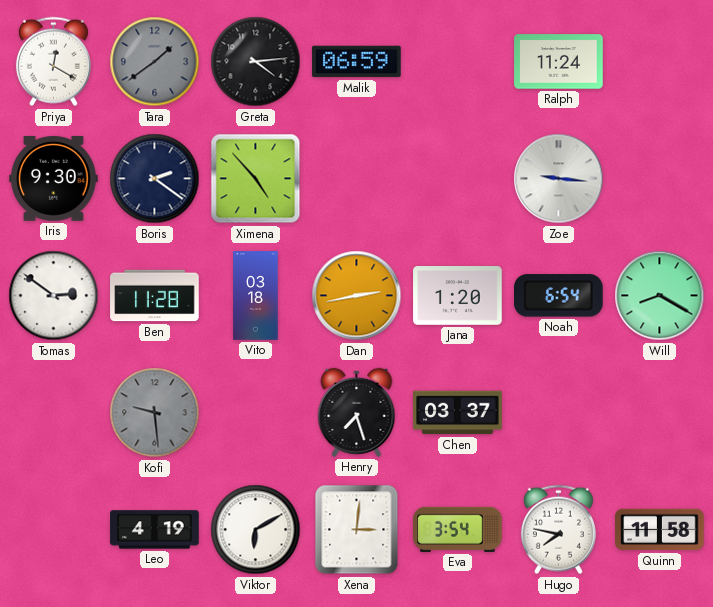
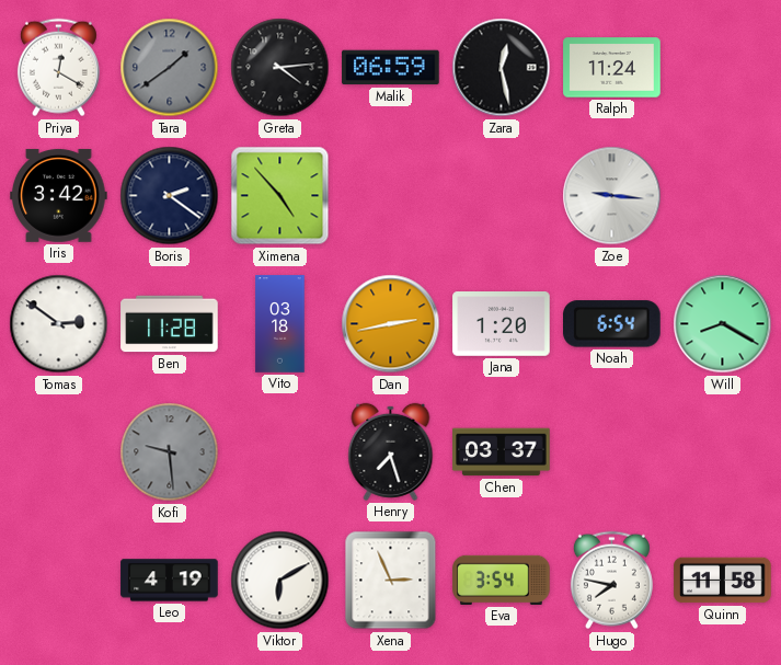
Zara: none -> 12:28
Iris: 9:30 -> 3:42
Xena: 3:01 -> 2:56
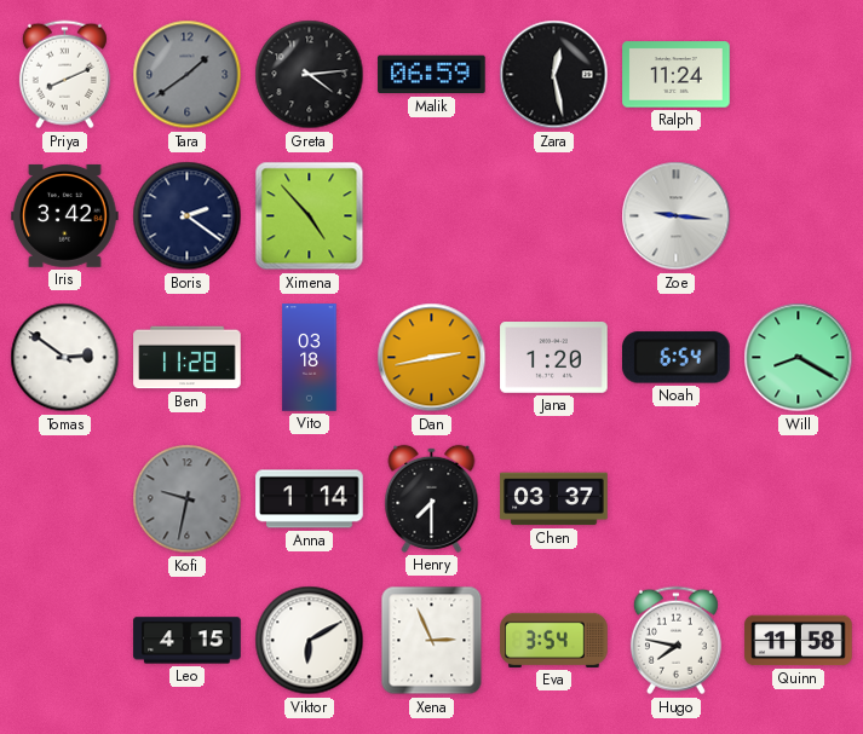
Priya: 12:20 -> 8:11
Kofi: 9:29 -> 9:32
Anna: none -> 1:14
Henry: 7:27 -> 7:30
Leo: 4:19 -> 4:15
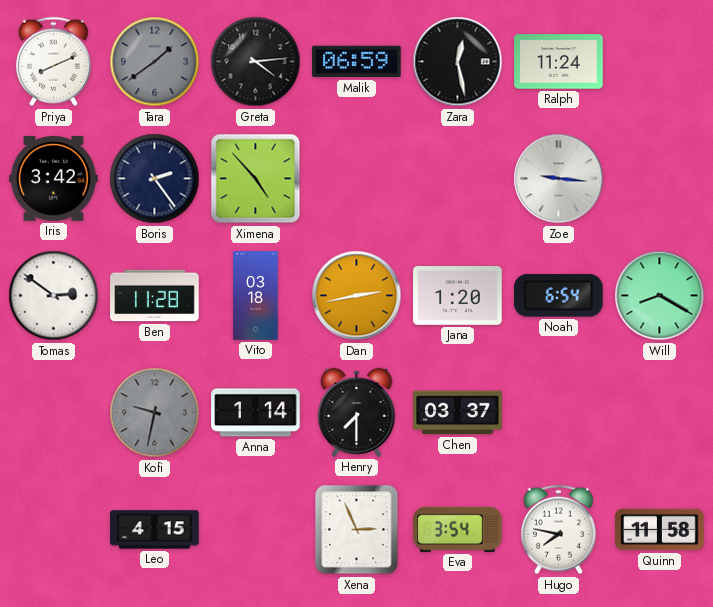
Boris: 2:21 -> 2:24
Viktor: 6:10 -> none
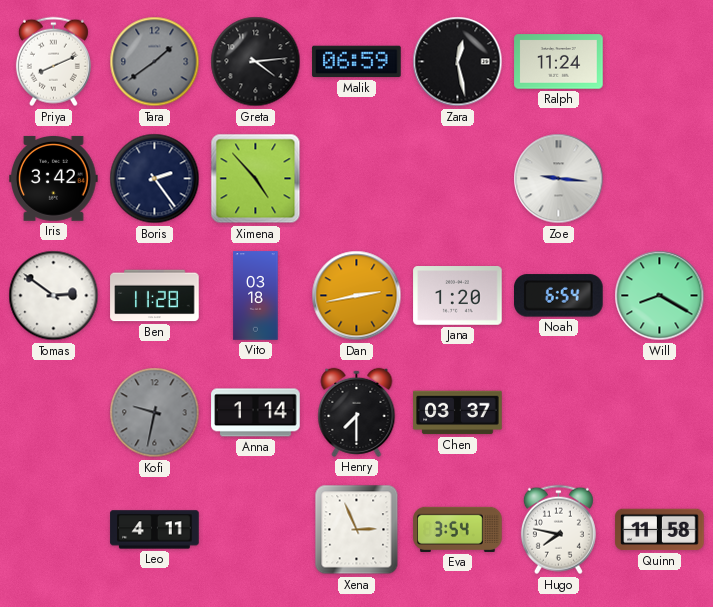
Leo: 4:15 -> 4:11
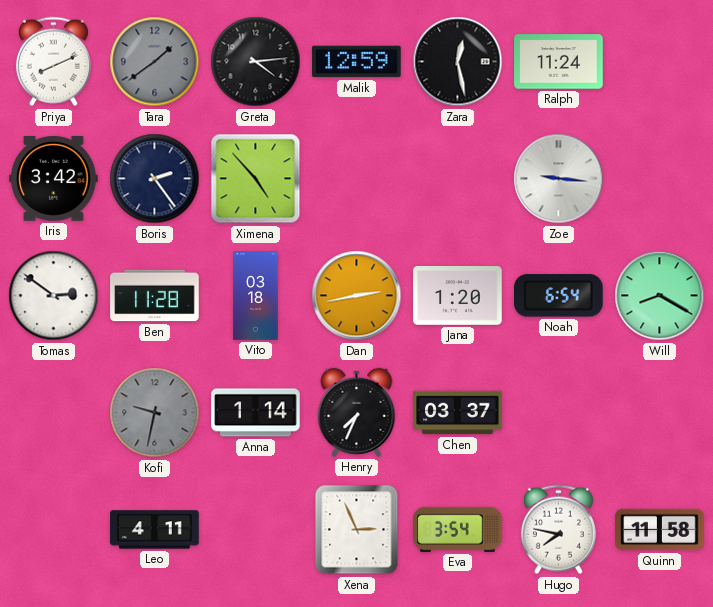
Malik: 06:59 -> 12:59
Henry: 7:30 -> 7:34
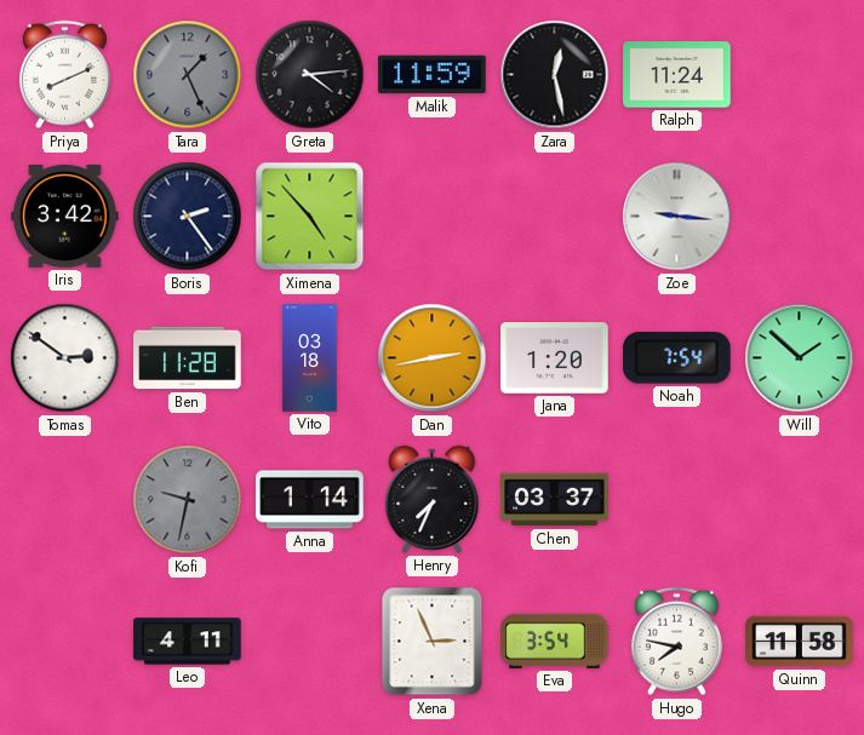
Tara: 1:39 -> 1:26
Malik: 12:59 -> 11:59
Noah: 6:54 -> 7:54
Will: 8:20 -> 1:52
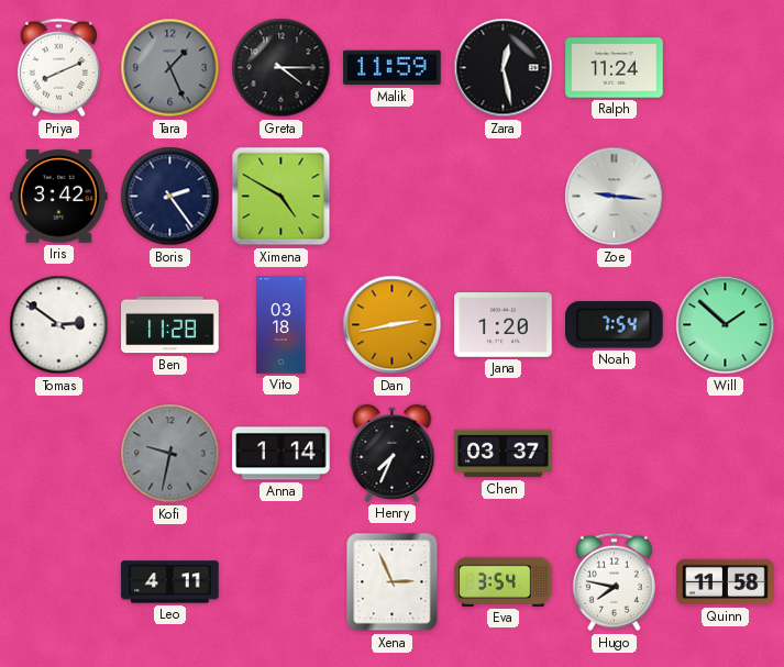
Greta: 4:14 -> 4:15
Ximena: 4:53 -> 4:50
